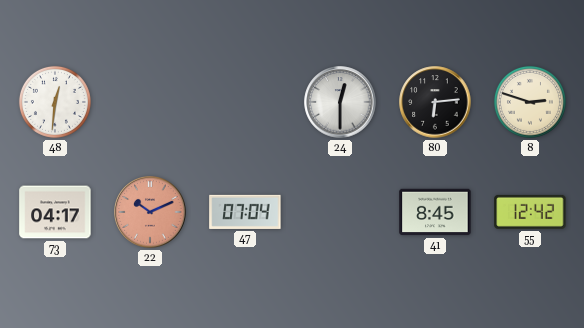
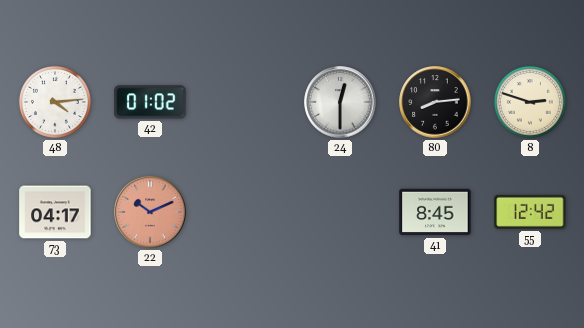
48: 12:31 -> 4:14
42: none -> 01:02
80: 6:14 -> 8:14
47: 07:04 -> none
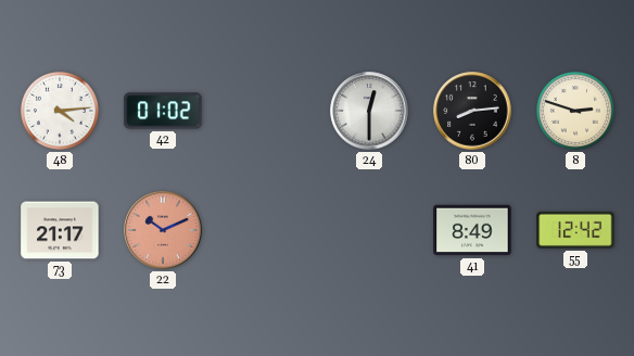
73: 04:17 -> 21:17
41: 8:45 -> 8:49
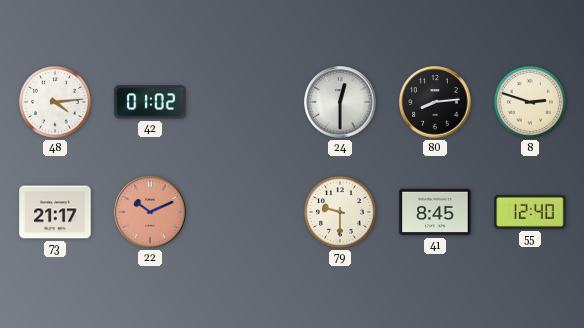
79: none -> 9:30
41: 8:49 -> 8:45
55: 12:42 -> 12:40
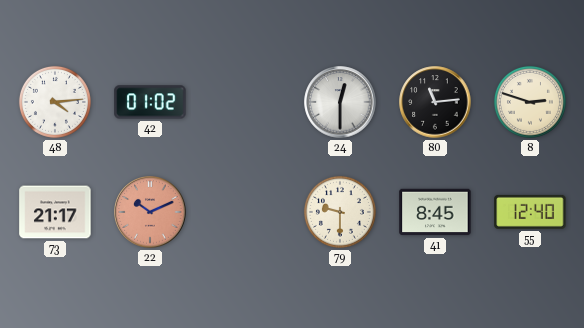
80: 8:14 -> 11:14
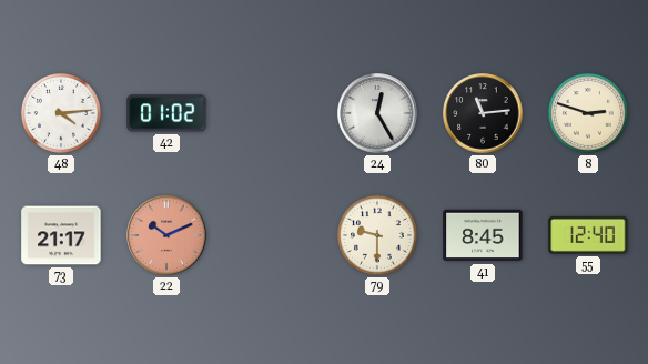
24: 12:30 -> 12:25
